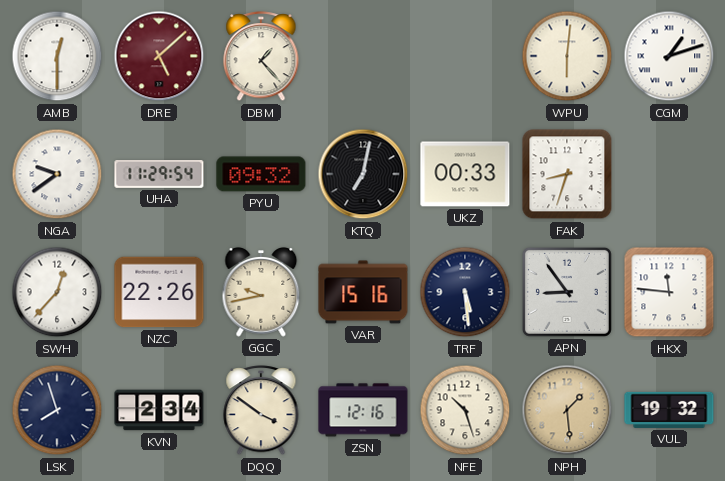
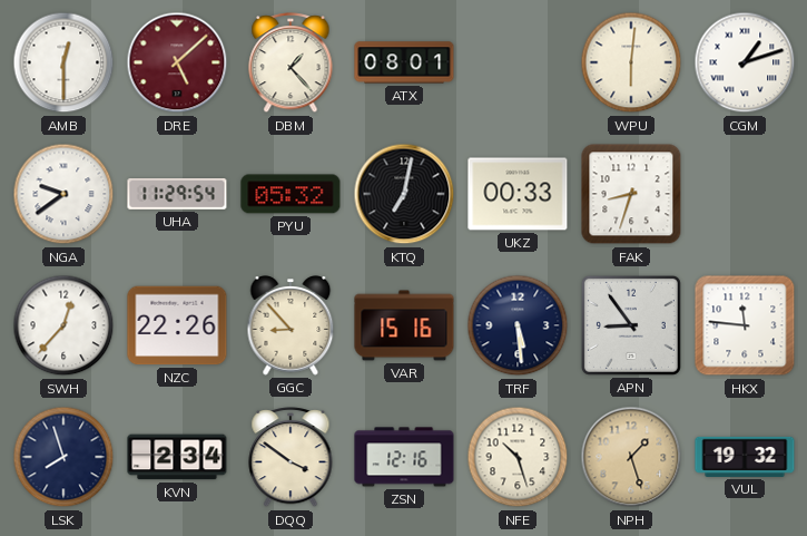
ATX: none -> 08:01
PYU: 09:32 -> 05:32
GGC: 9:43 -> 8:53
NPH: 1:29 -> 1:27
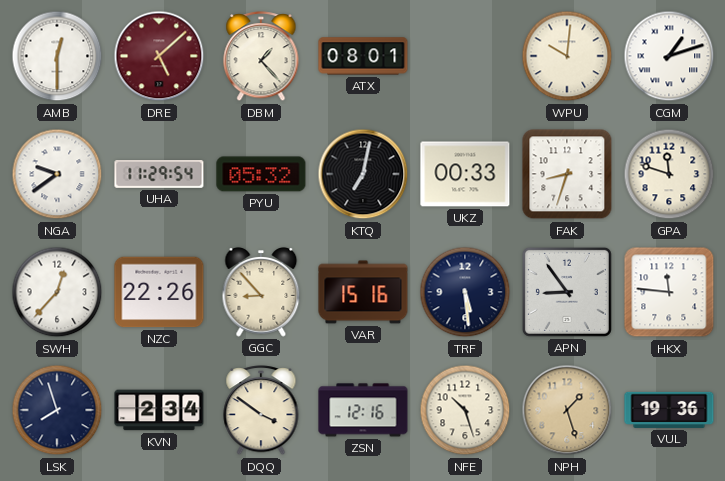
WPU: 6:01 -> 10:01
GPA: none -> 11:48
VUL: 19:32 -> 19:36
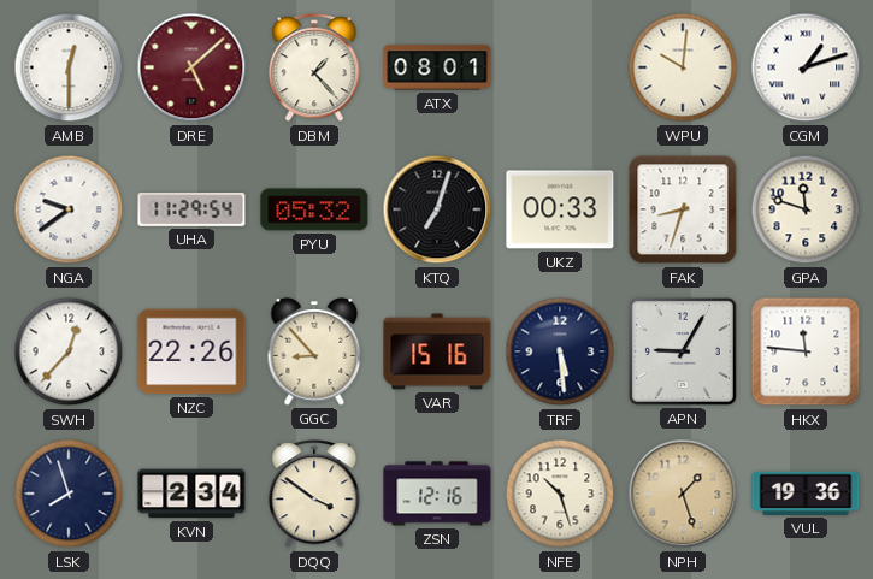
KTQ: 7:02 -> 7:03
APN: 8:54 -> 9:05
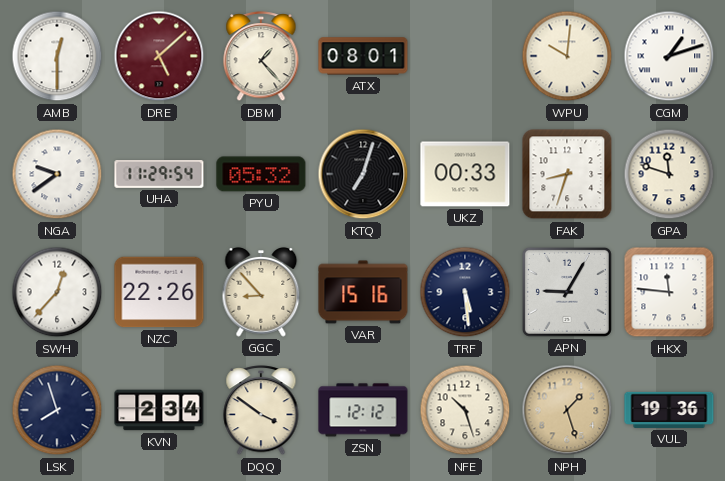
ZSN: 12:16 -> 12:12
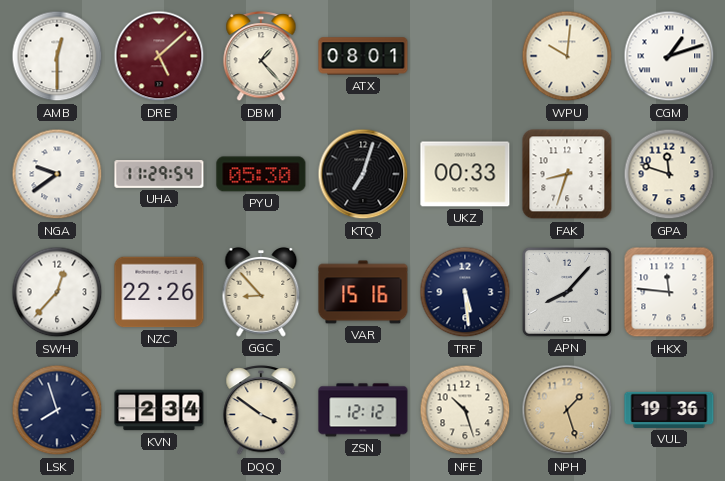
PYU: 05:32 -> 05:30
APN: 9:05 -> 8:07
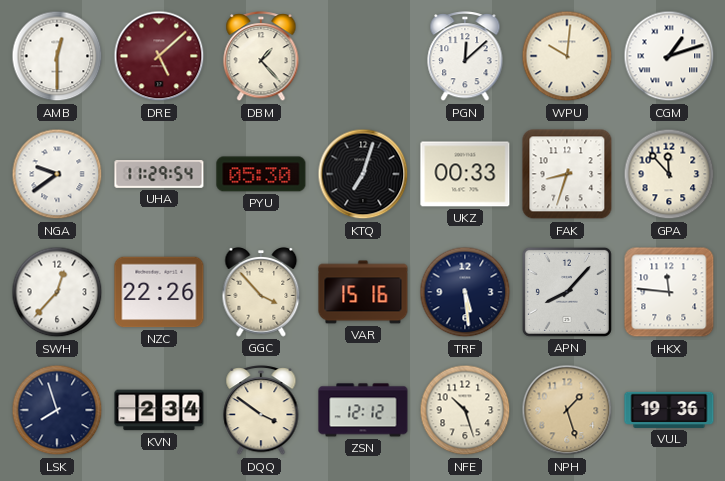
ATX: 08:01 -> none
PGN: none -> 12:08
GPA: 11:48 -> 11:53
GGC: 8:53 -> 3:53
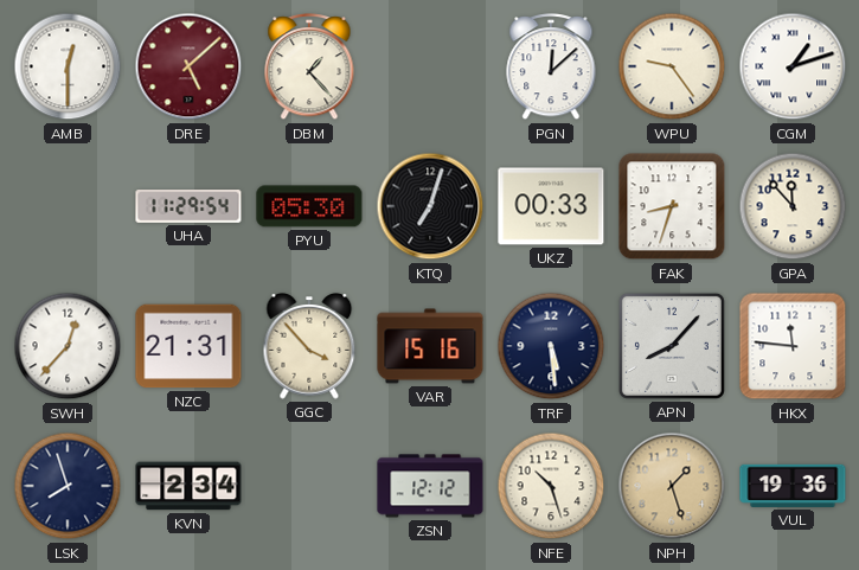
WPU: 10:01 -> 9:24
NGA: 9:39 -> none
NZC: 22:26 -> 21:31
DQQ: 3:51 -> none
